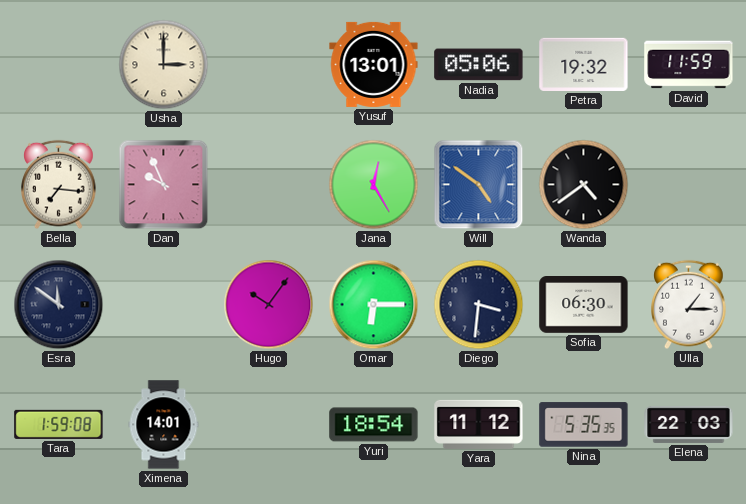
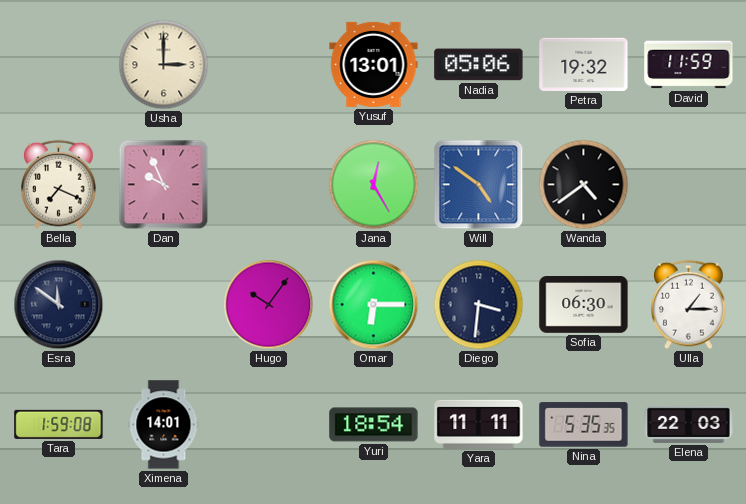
Bella: 7:16 -> 7:19
Yara: 11:12 -> 11:11
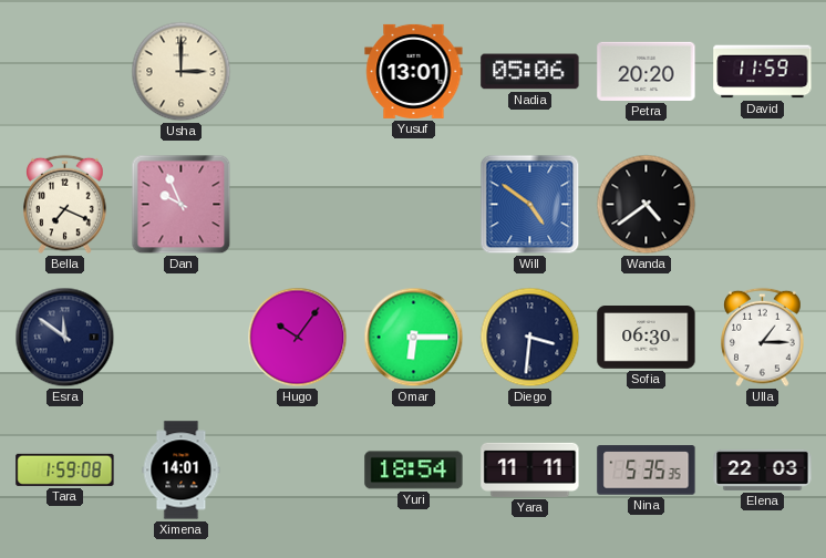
Petra: 19:32 -> 20:20
Jana: 12:25 -> none
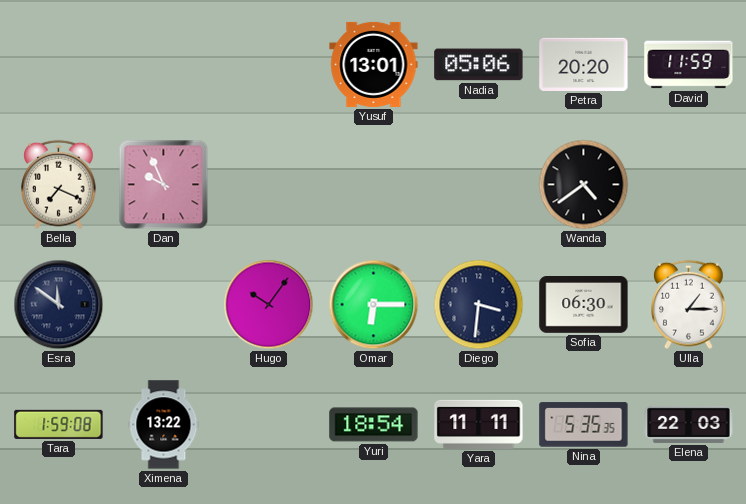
Usha: 3:00 -> none
Will: 4:51 -> none
Ximena: 14:01 -> 13:22
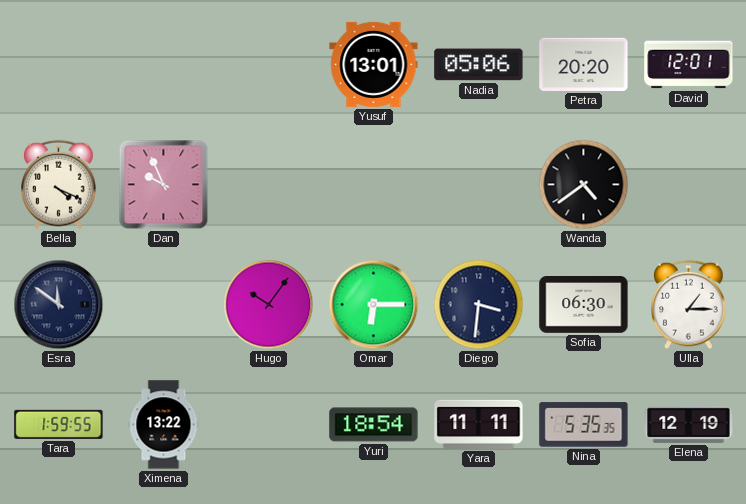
David: 11:59 -> 12:01
Bella: 7:19 -> 4:19
Tara: 1:59:08 -> 1:59:55
Elena: 22:03 -> 12:19
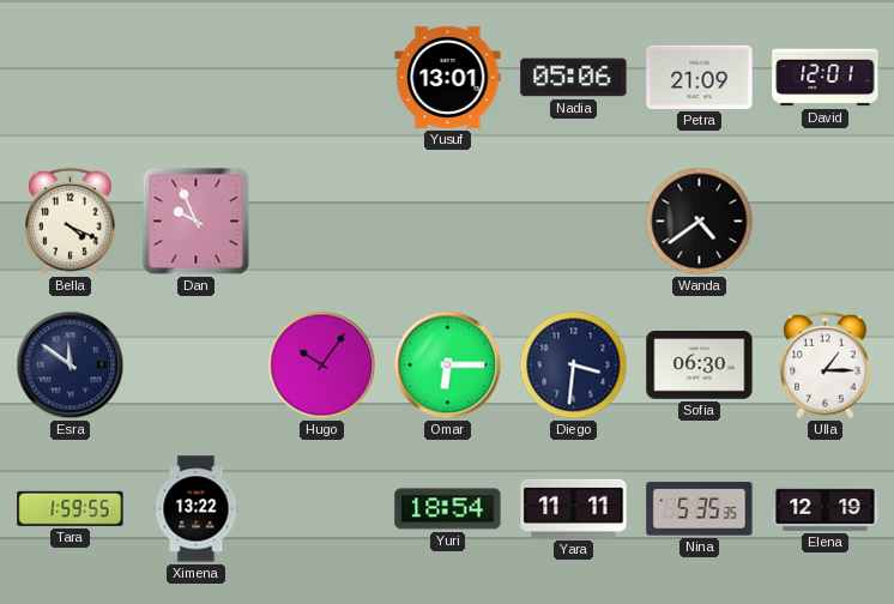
Petra: 20:20 -> 21:09
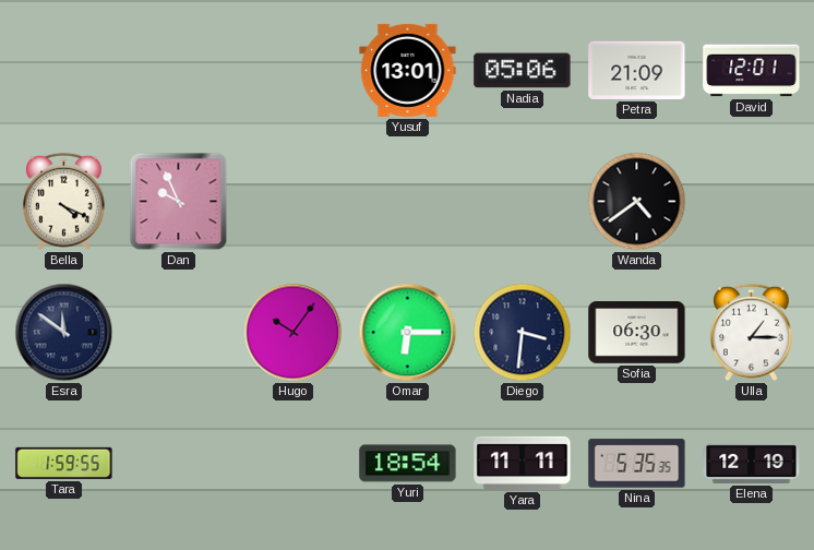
Ximena: 13:22 -> none
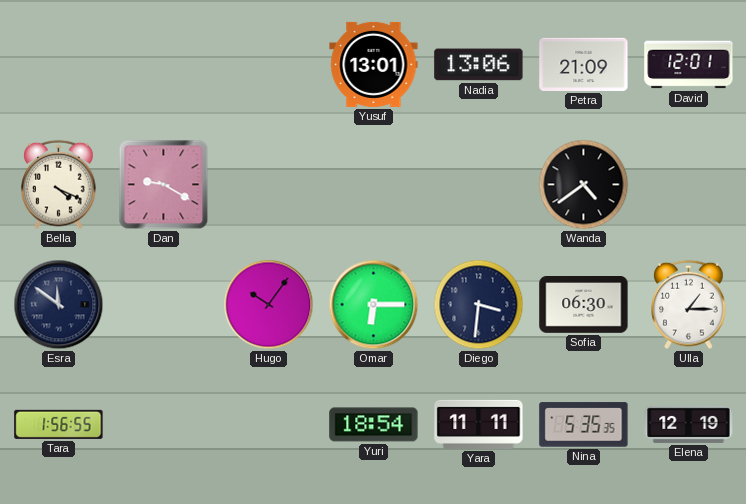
Nadia: 05:06 -> 13:06
Dan: 9:56 -> 9:20
Tara: 1:59 -> 1:56
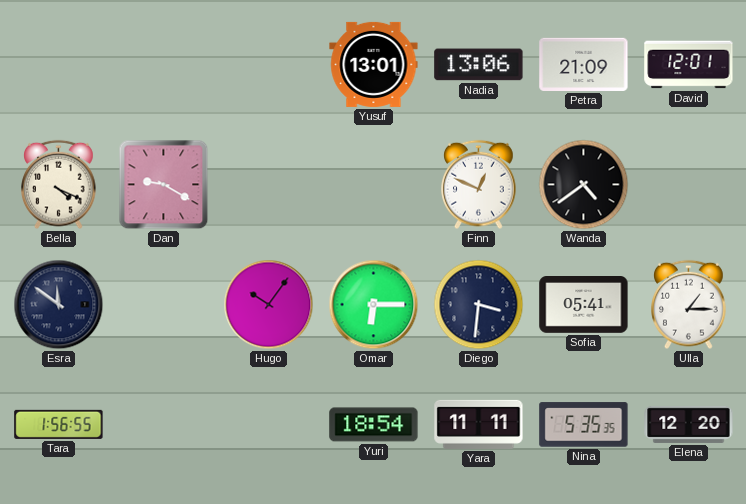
Finn: none -> 12:49
Sofia: 06:30 -> 05:41
Elena: 12:19 -> 12:20
